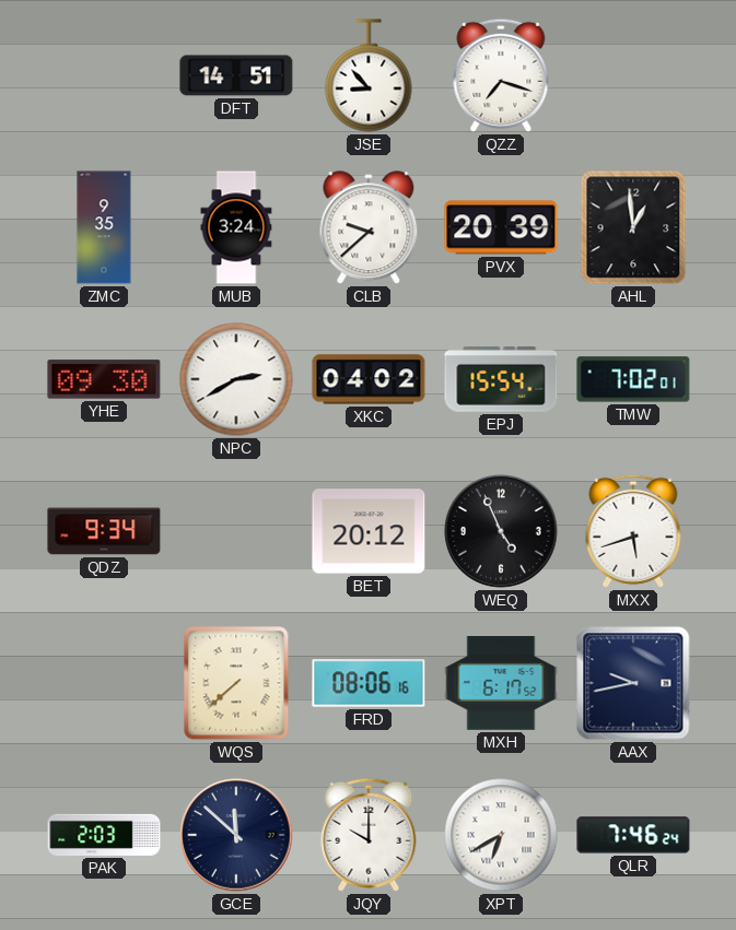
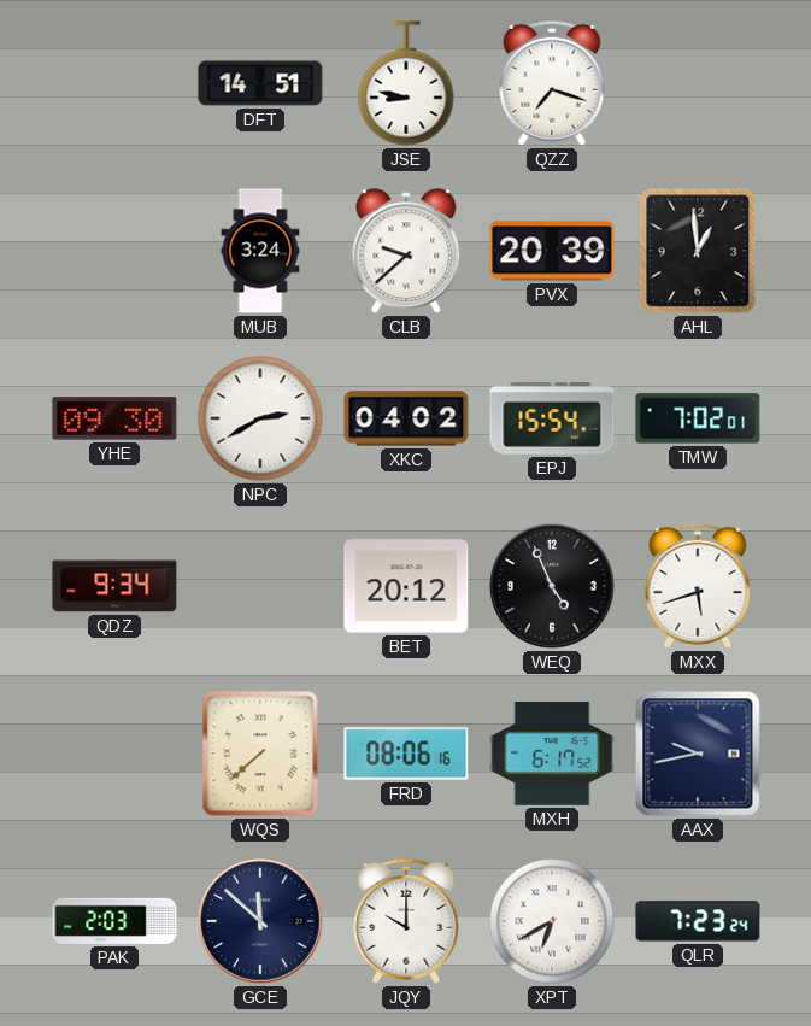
JSE: 8:53 -> 8:47
ZMC: 9:35 -> none
QLR: 7:46 -> 7:23
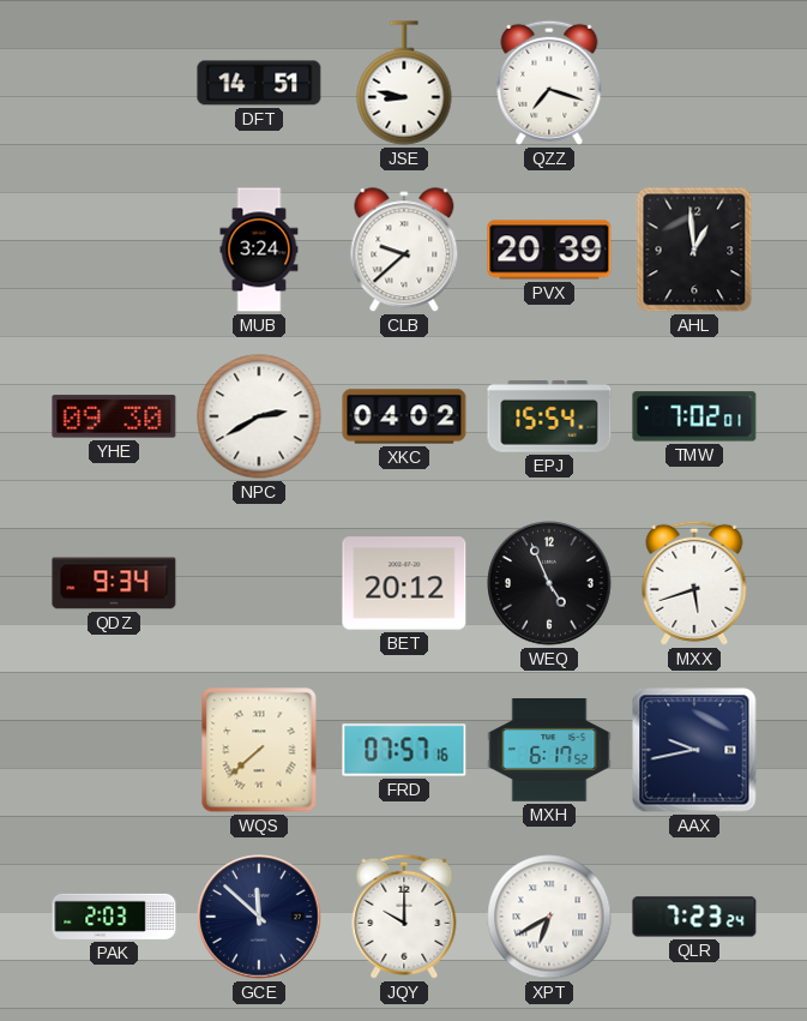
FRD: 08:06 -> 07:57
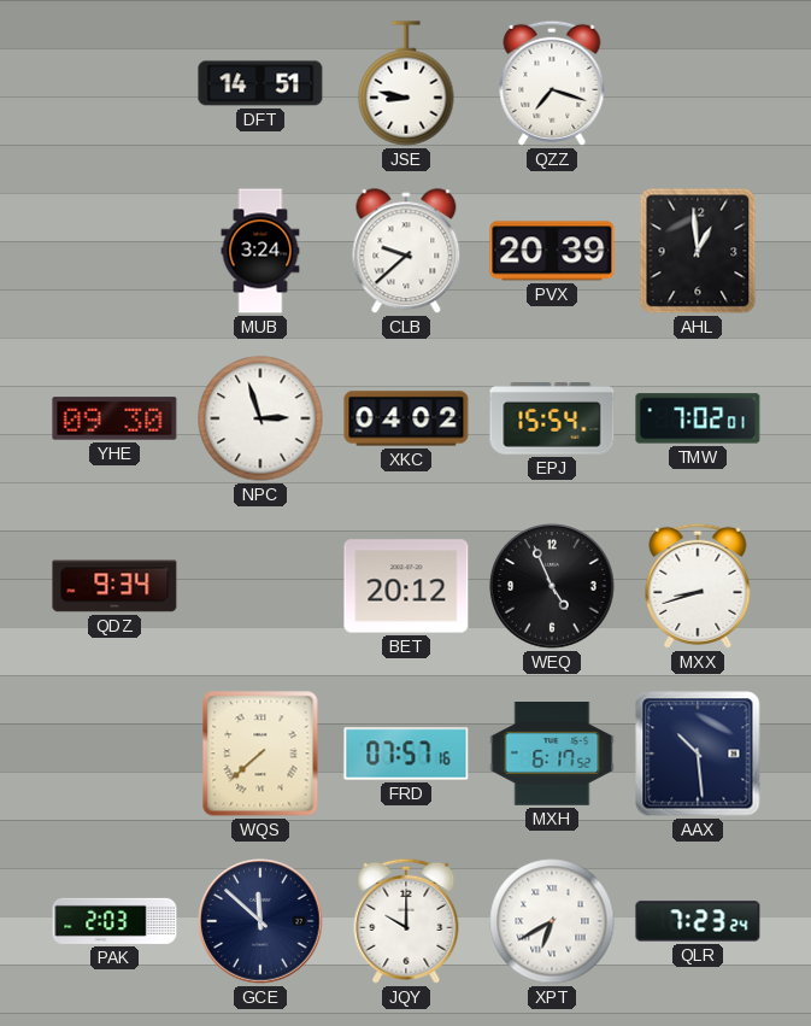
NPC: 2:40 -> 2:57
MXX: 5:42 -> 8:42
AAX: 9:43 -> 10:29
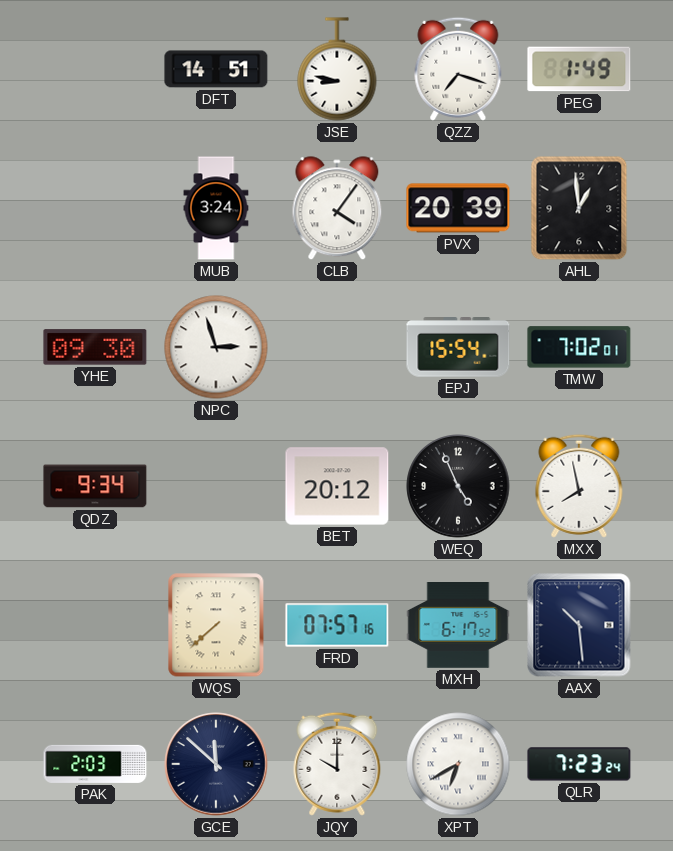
PEG: none -> 1:49
CLB: 9:38 -> 4:06
XKC: 04:02 -> none
MXX: 8:42 -> 7:58
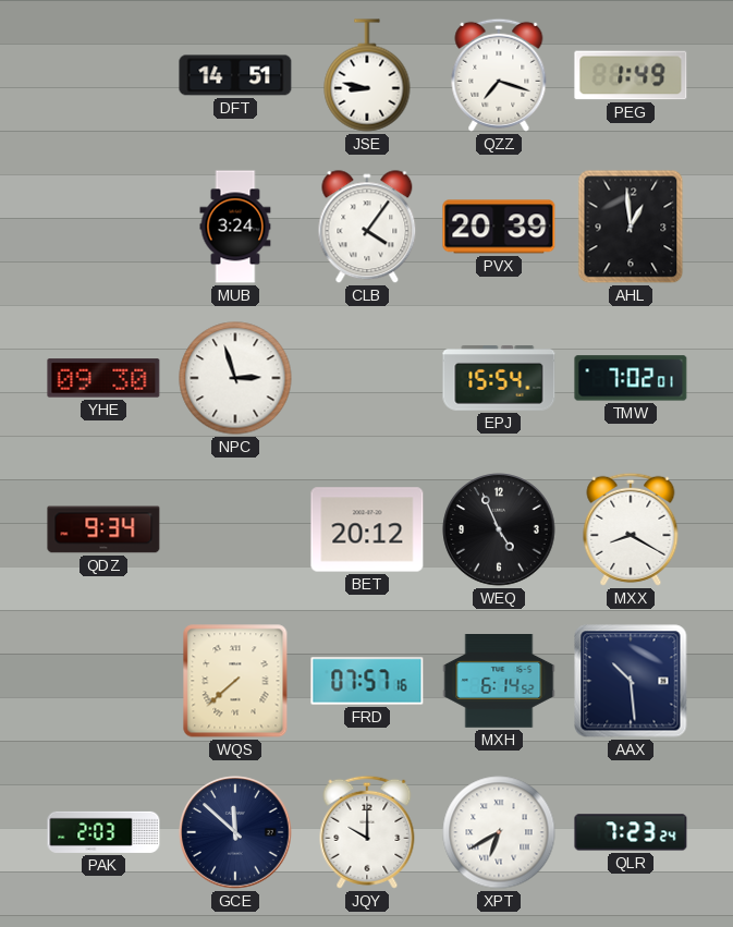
MXX: 7:58 -> 8:20
MXH: 6:17 -> 6:14
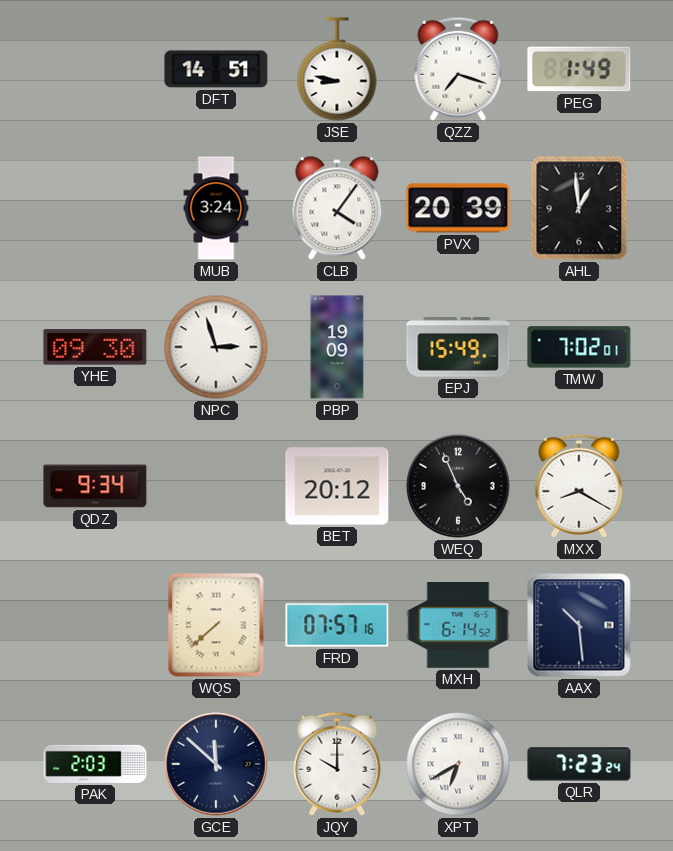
PBP: none -> 19:09
EPJ: 15:54 -> 15:49
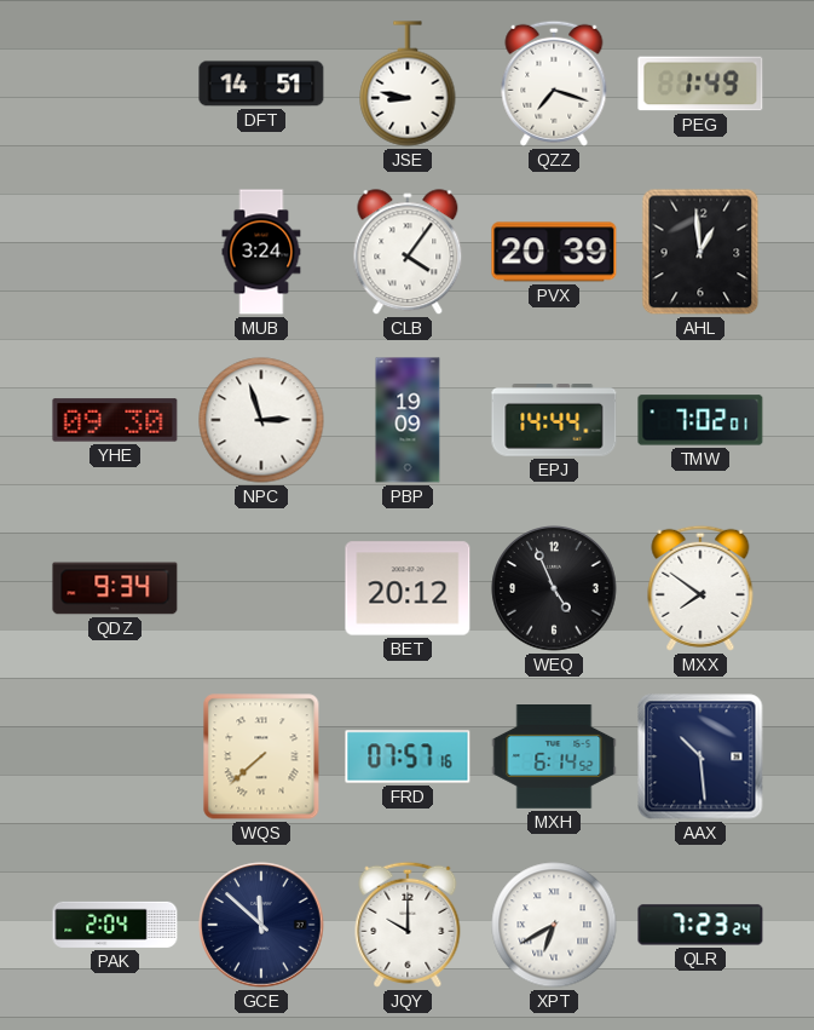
EPJ: 15:49 -> 14:44
MXX: 8:20 -> 7:51
PAK: 2:03 -> 2:04
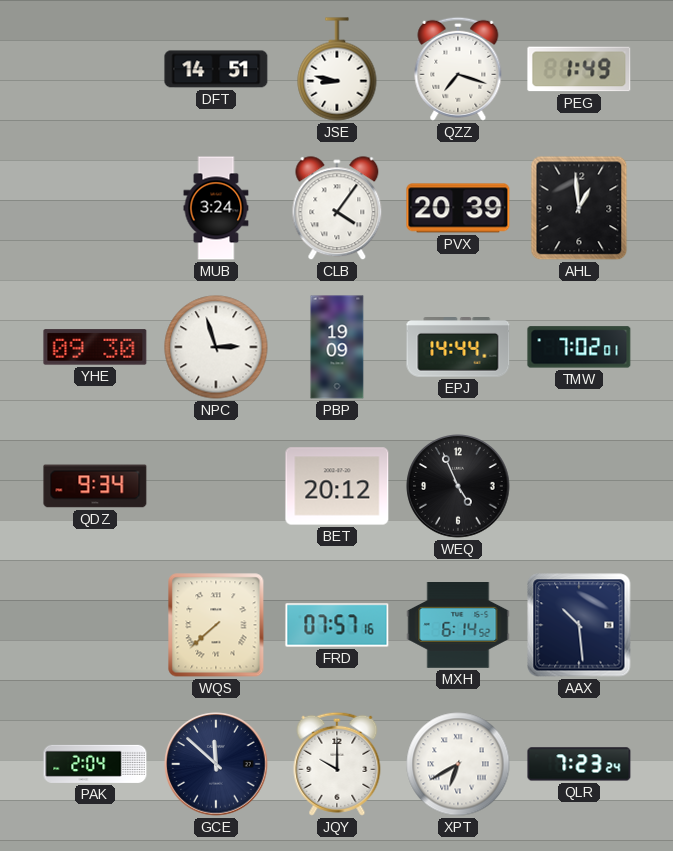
MXX: 7:51 -> none
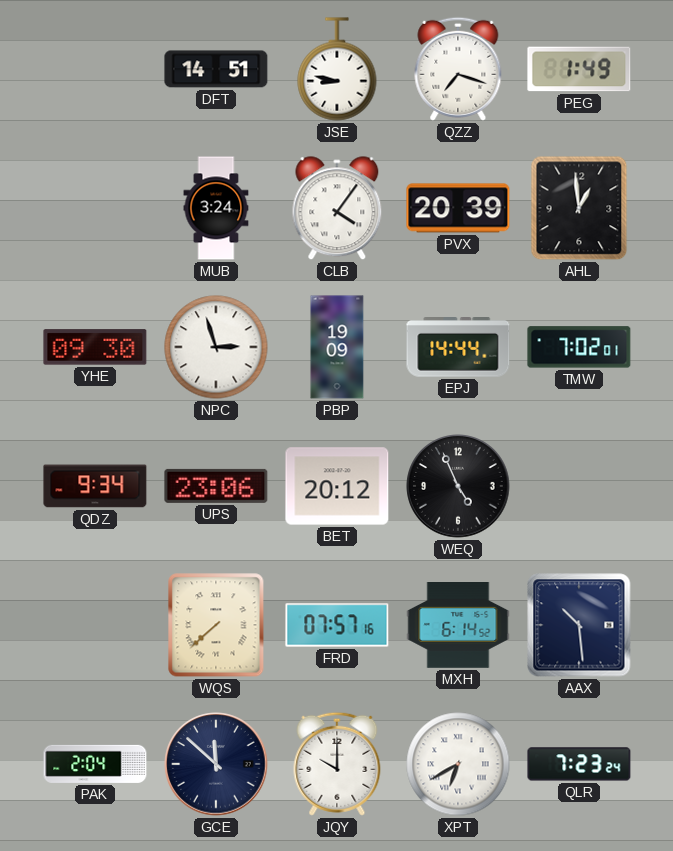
UPS: none -> 23:06
